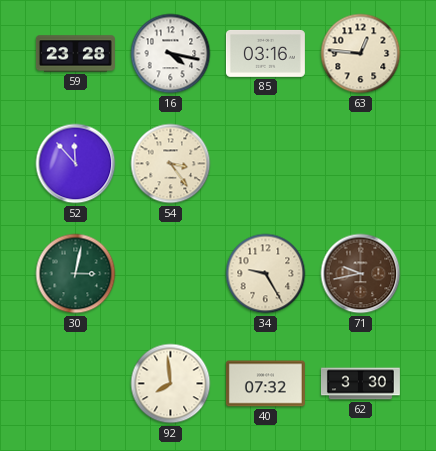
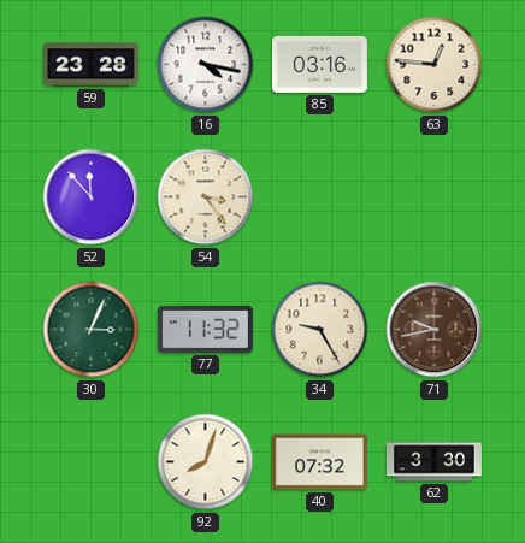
30: 3:02 -> 3:04
77: none -> 11:32
92: 7:59 -> 8:03
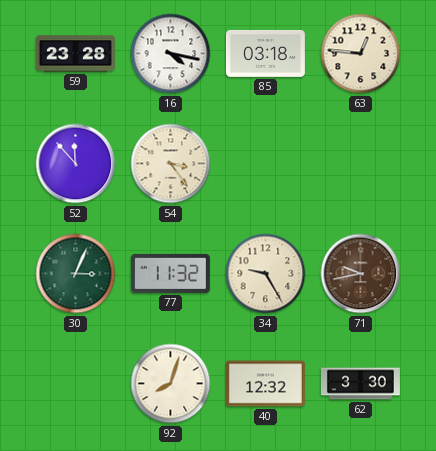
85: 03:16 -> 03:18
40: 07:32 -> 12:32
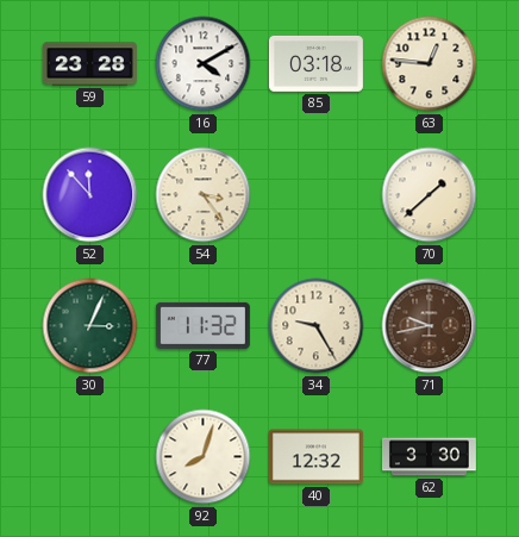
16: 4:17 -> 4:10
70: none -> 1:38
